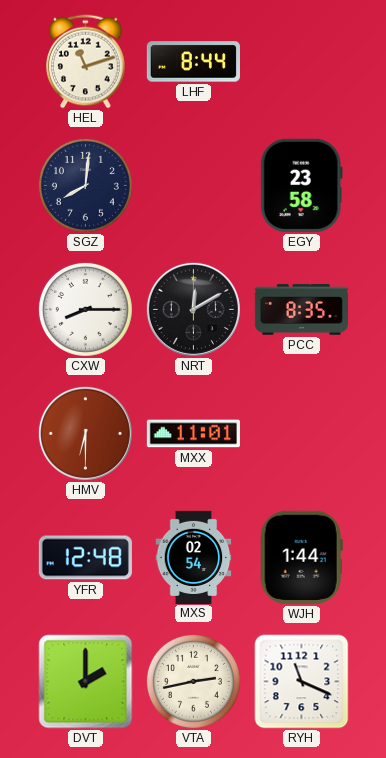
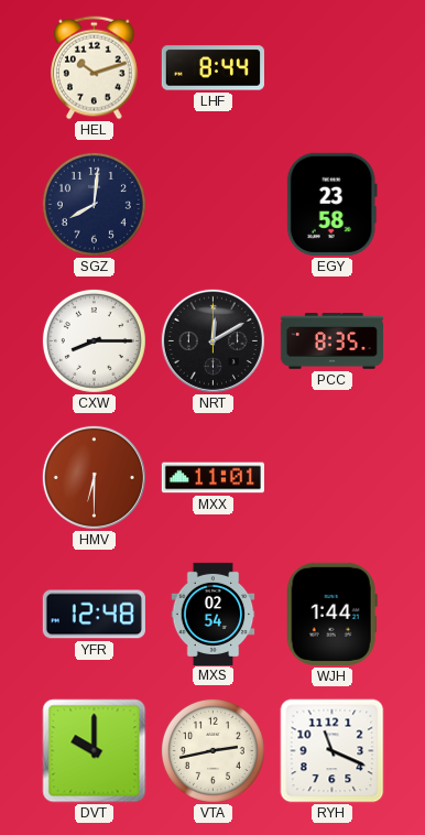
HEL: 11:12 -> 10:12
DVT: 2:00 -> 10:00
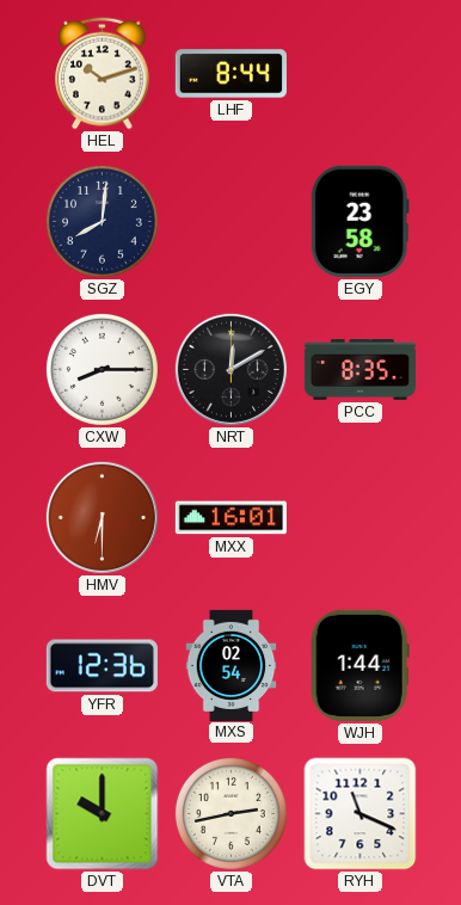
MXX: 11:01 -> 16:01
YFR: 12:48 -> 12:36
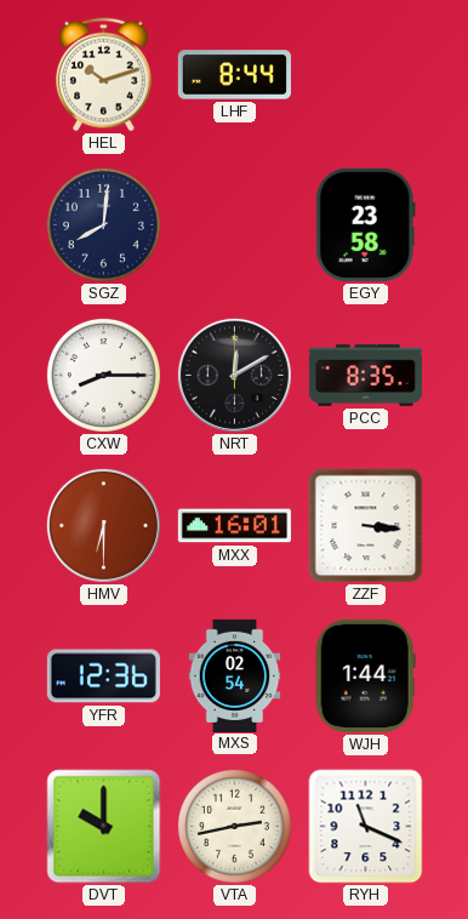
ZZF: none -> 3:16
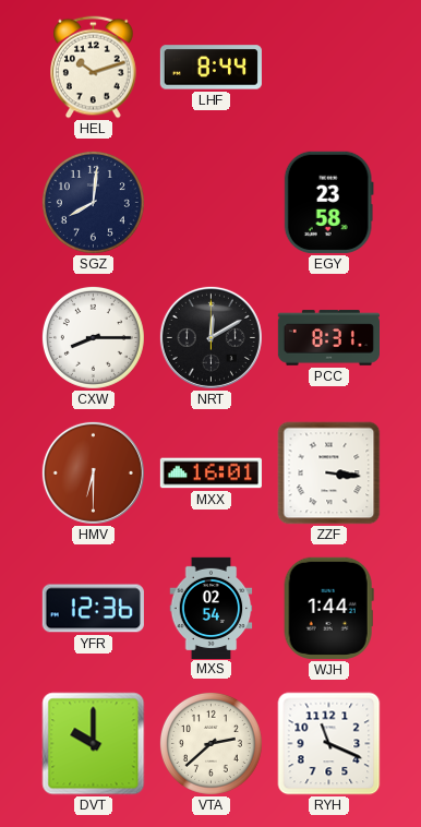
PCC: 8:35 -> 8:31
VTA: 2:43 -> 2:38
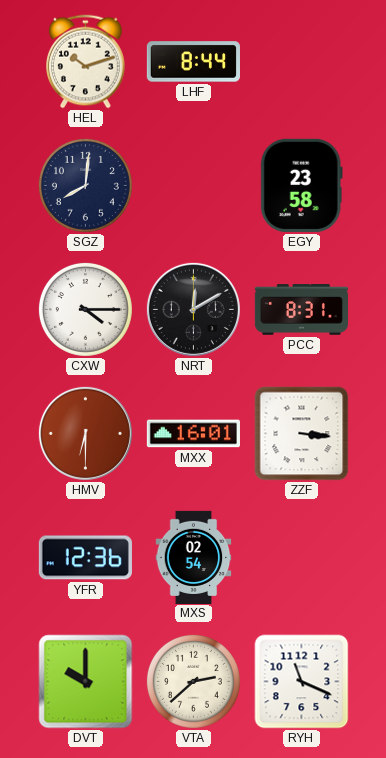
CXW: 8:15 -> 4:15
WJH: 1:44 -> none
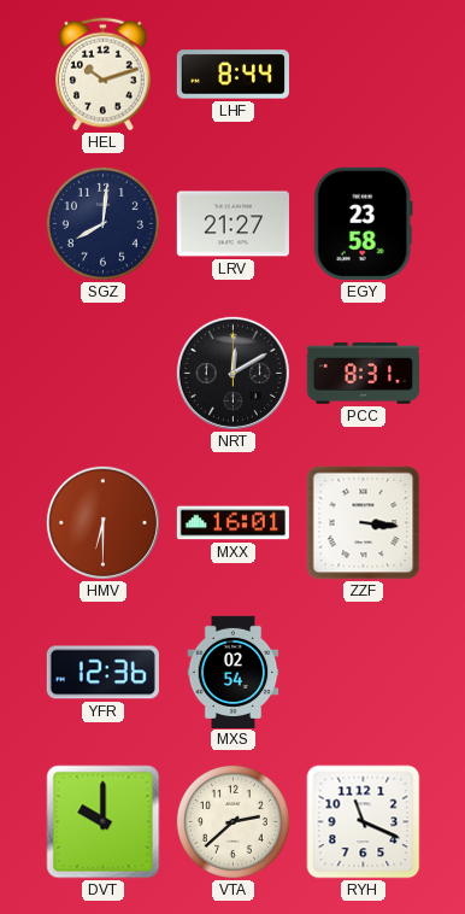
LRV: none -> 21:27
CXW: 4:15 -> none
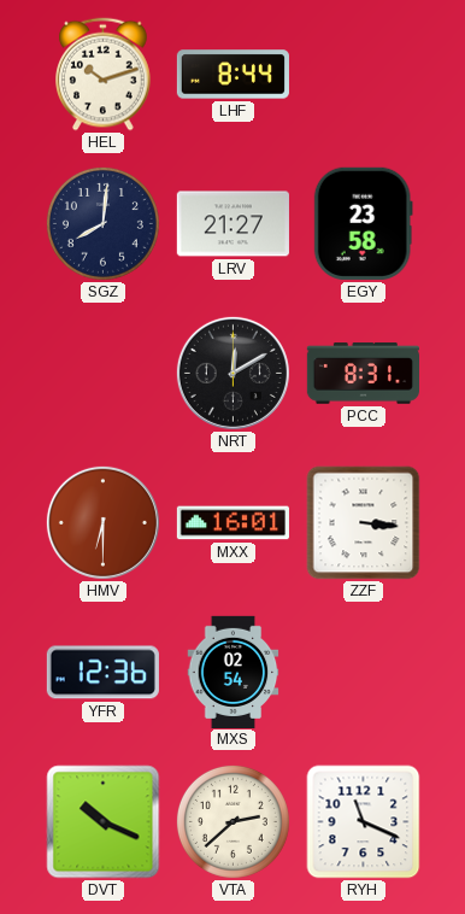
DVT: 10:00 -> 10:19
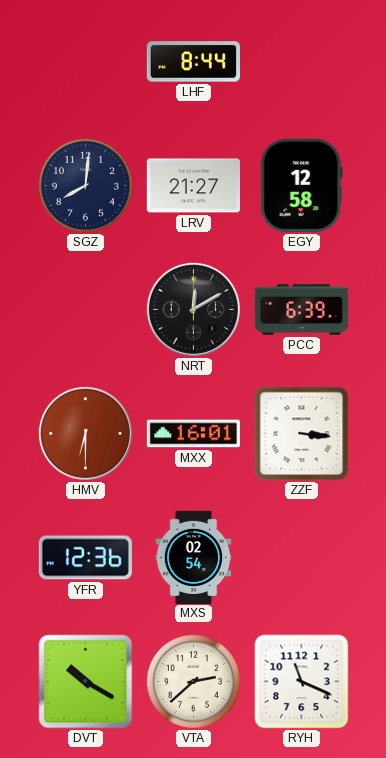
HEL: 10:12 -> none
EGY: 23:58 -> 12:58
PCC: 8:31 -> 6:39
DVT: 10:19 -> 10:20
